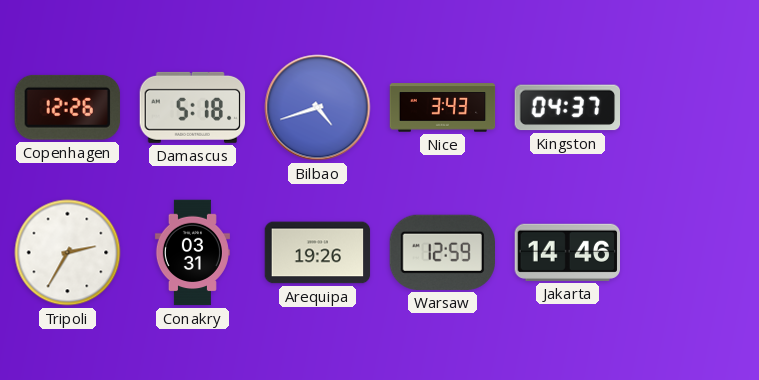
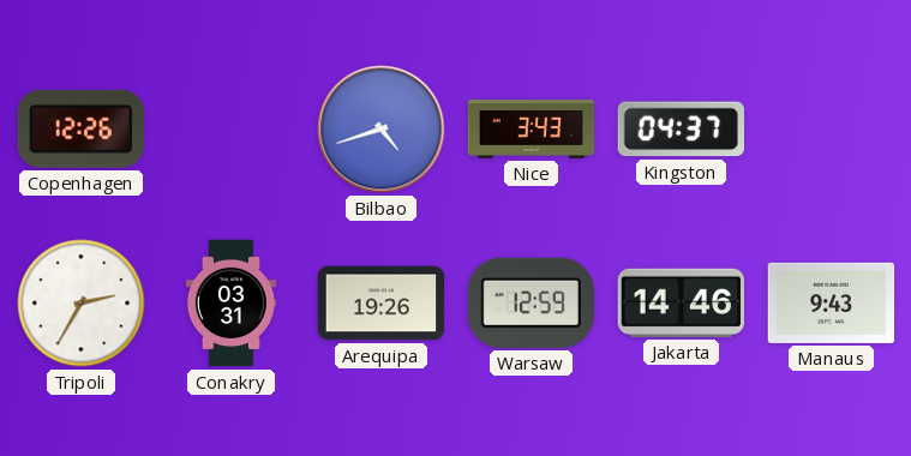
Damascus: 5:18 -> none
Manaus: none -> 9:43
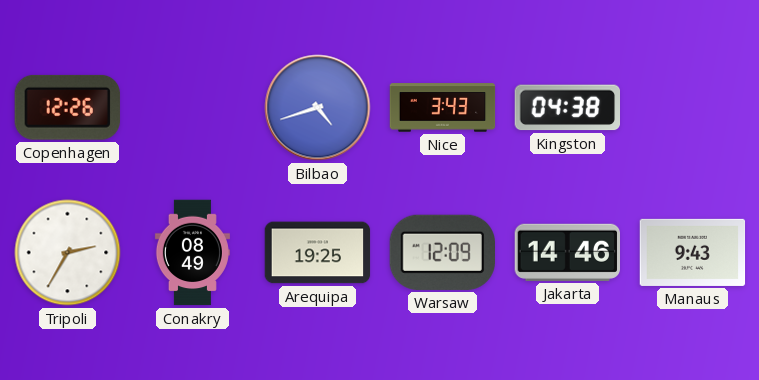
Kingston: 04:37 -> 04:38
Conakry: 03:31 -> 08:49
Arequipa: 19:26 -> 19:25
Warsaw: 12:59 -> 12:09
